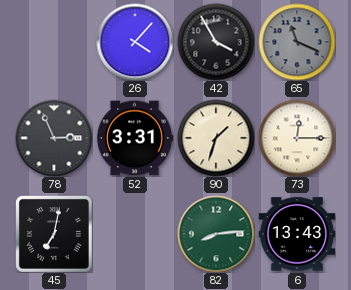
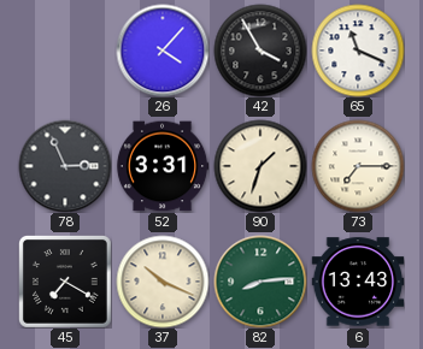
65 dial: grey -> white
73: 12:15 -> 7:15
45: 7:02 -> 7:20
37: none -> 10:19
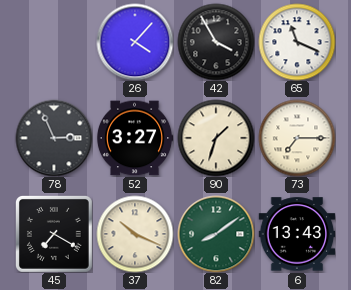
52: 3:31 -> 3:27
82: 8:14 -> 8:09
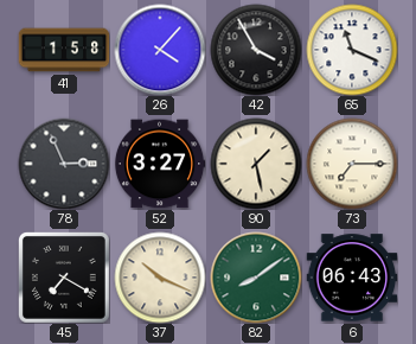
41: none -> 1:58
90: 1:33 -> 1:28
6: 13:43 -> 06:43
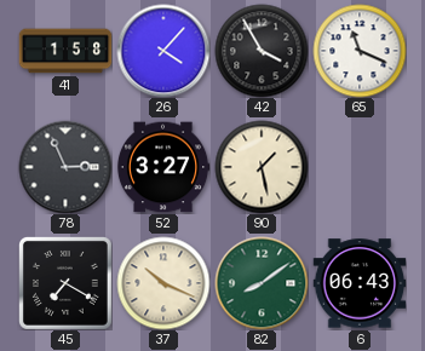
73: 7:15 -> none
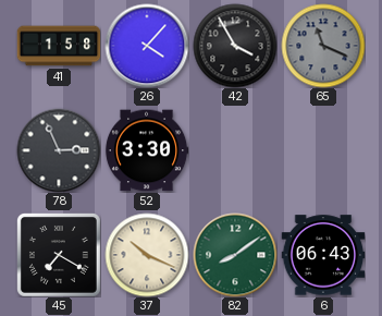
65 dial: white -> grey
52: 3:27 -> 3:30
90: 1:28 -> none
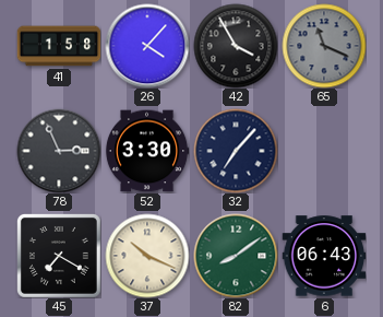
32: none -> 7:07
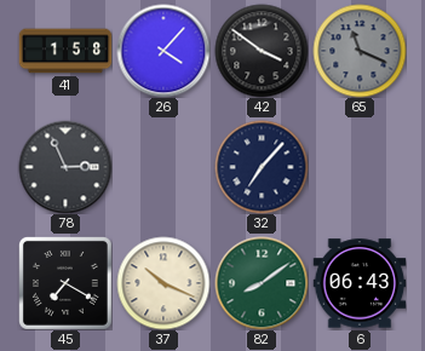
42: 3:55 -> 3:51
52: 3:30 -> none
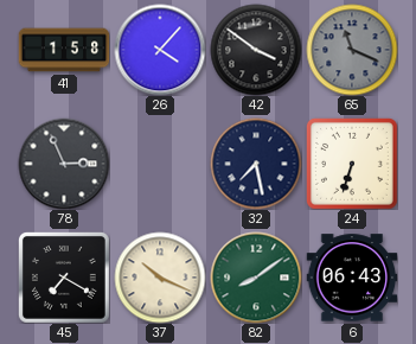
32: 7:07 -> 7:28
24: none -> 6:33
